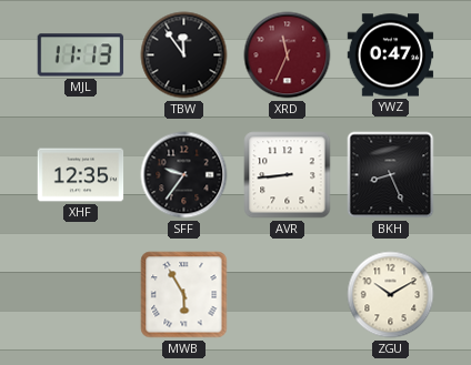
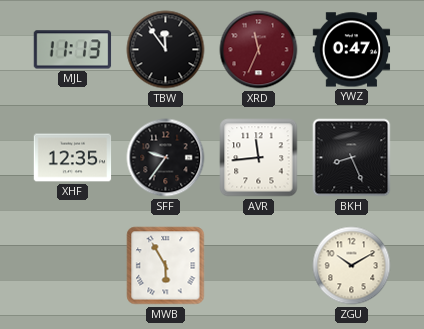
AVR: 8:44 -> 11:44
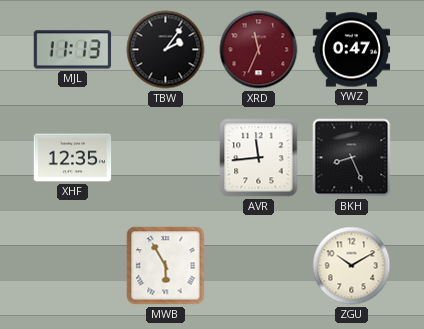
TBW: 11:54 -> 2:06
SFF: 9:36 -> none
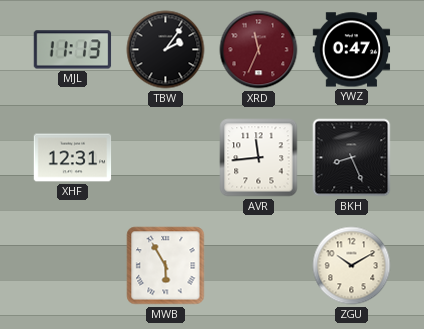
XHF: 12:35 -> 12:31
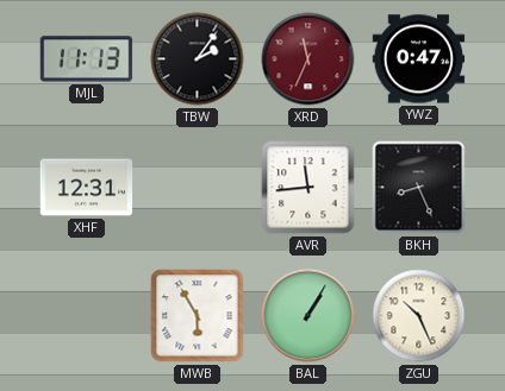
BAL: none -> 1:05
ZGU: 10:10 -> 10:26
